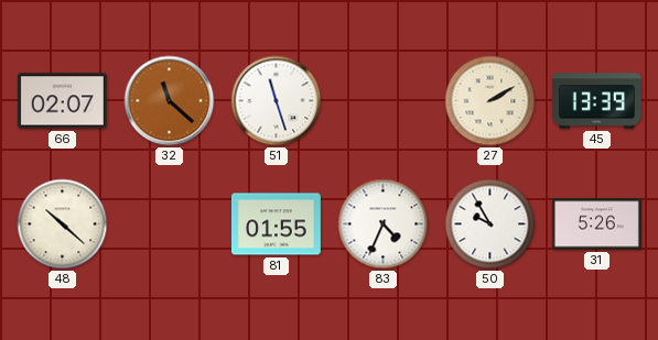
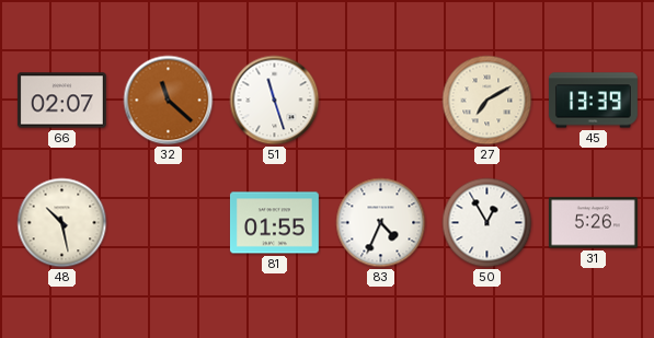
27: 2:10 -> 7:10
48: 10:22 -> 10:28
50: 9:55 -> 12:55
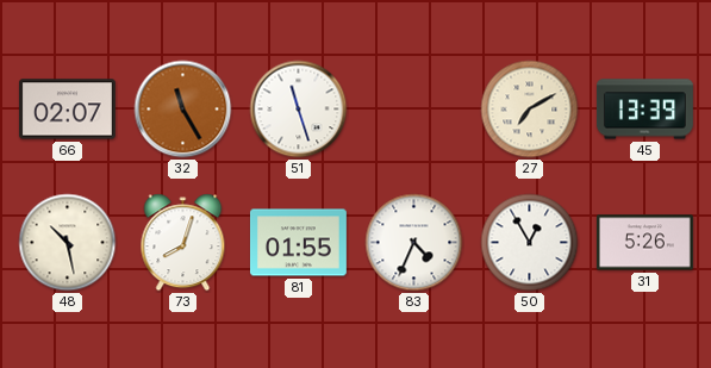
32: 11:22 -> 11:25
73: none -> 8:03
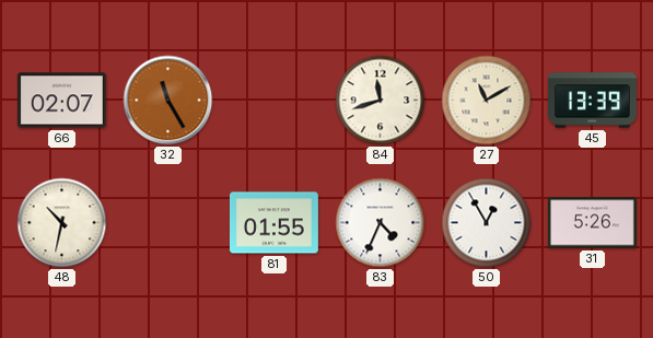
51: 11:27 -> none
84: none -> 11:42
27: 7:10 -> 11:10
48: 10:28 -> 10:32
73: 8:03 -> none
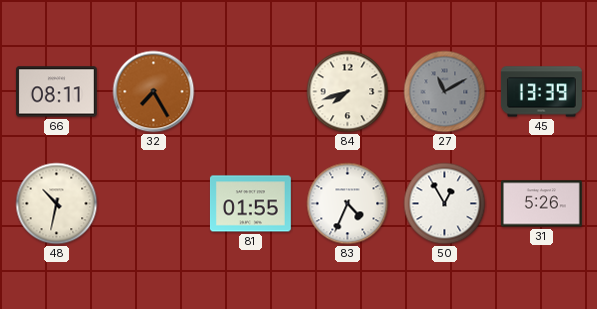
66: 02:07 -> 08:11
32: 11:25 -> 7:25
84: 11:42 -> 7:42
27 dial: cream -> grey
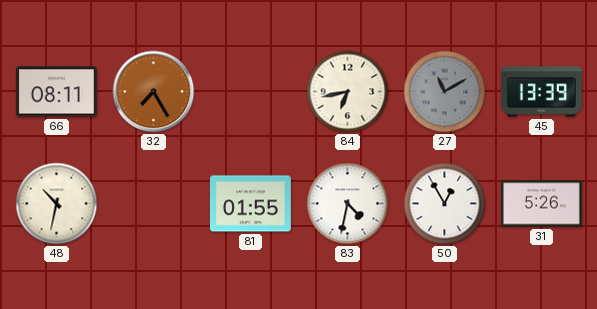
84: 7:42 -> 6:43
83: 4:34 -> 4:32
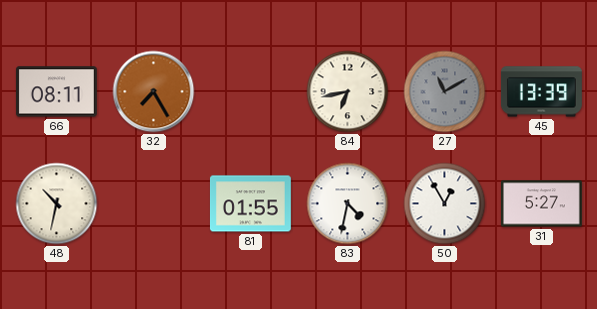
31: 5:26 -> 5:27
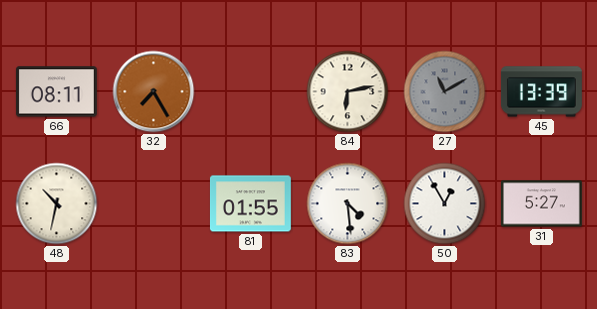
84: 6:43 -> 6:13
83: 4:32 -> 4:29
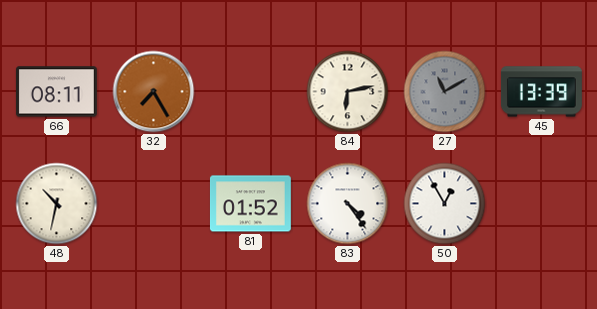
81: 01:55 -> 01:52
83: 4:29 -> 4:24
31: 5:27 -> none
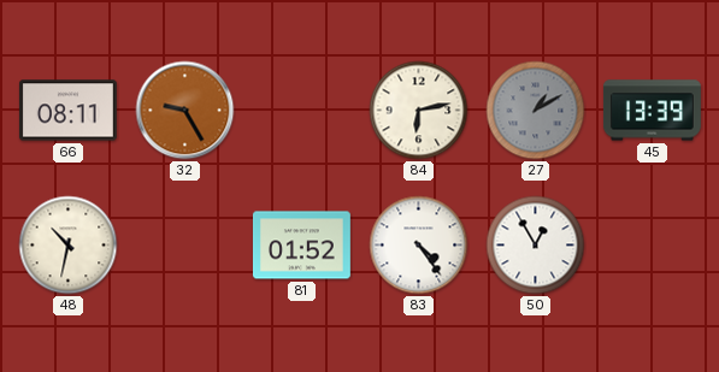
32: 7:25 -> 9:25
27: 11:10 -> 1:10
